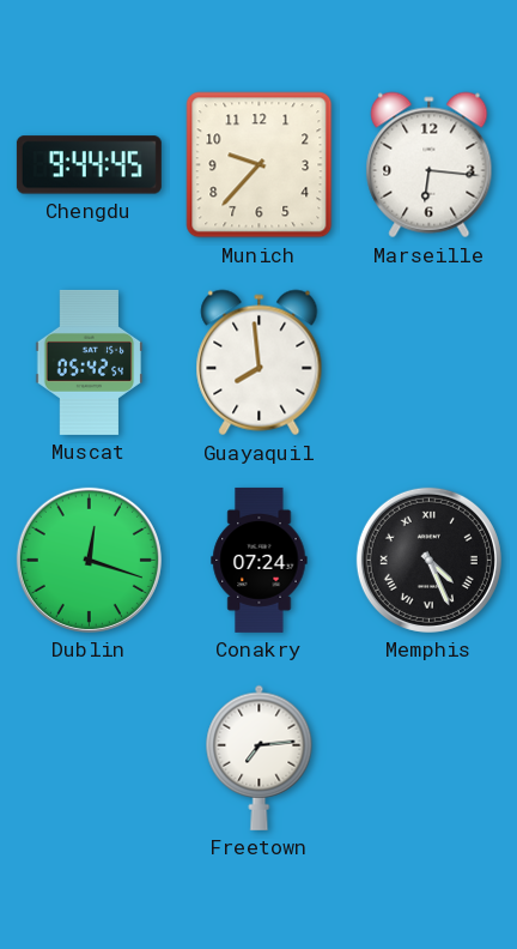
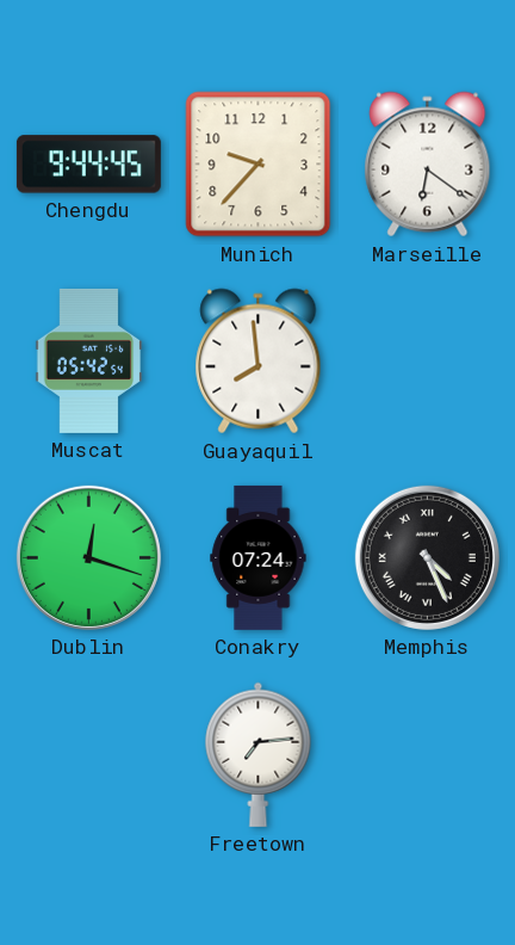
Marseille: 6:16 -> 6:21
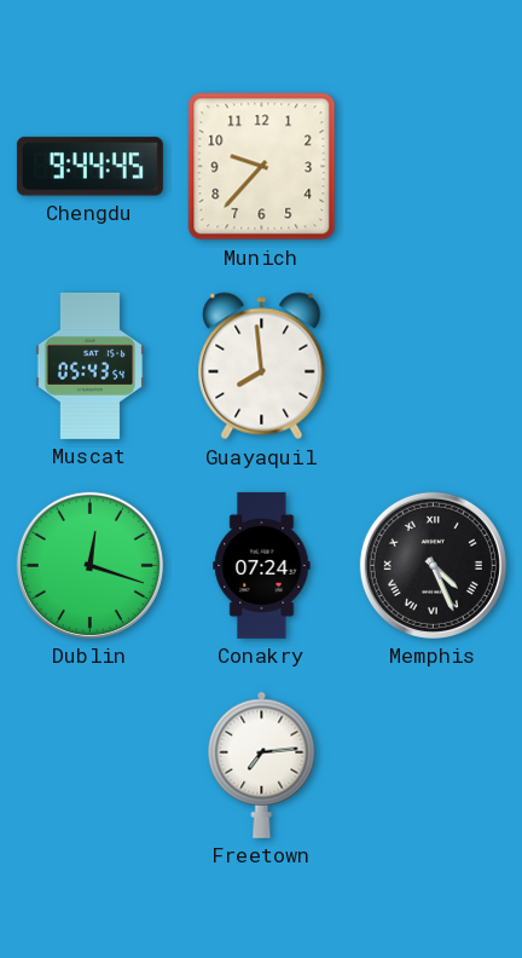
Marseille: 6:21 -> none
Muscat: 05:42 -> 05:43
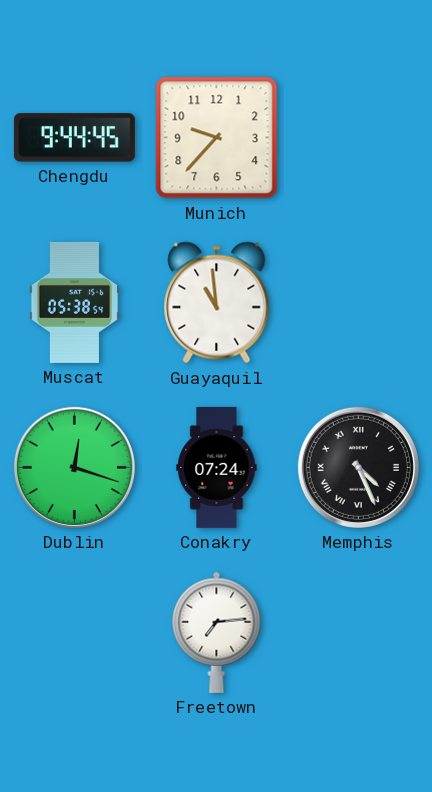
Muscat: 05:43 -> 05:38
Guayaquil: 7:59 -> 10:59
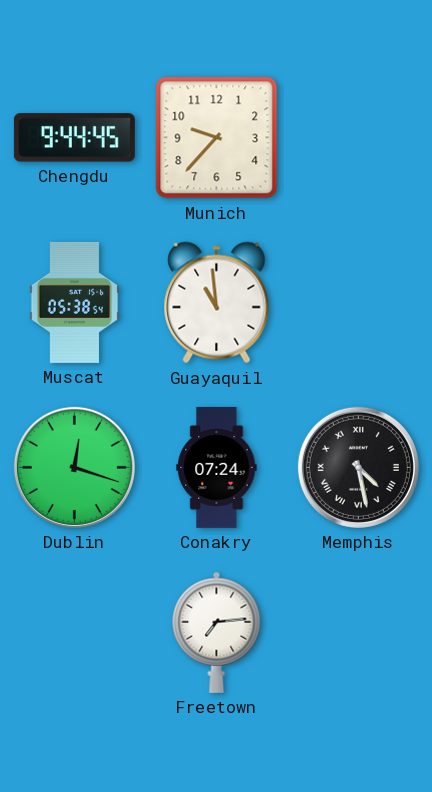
Memphis: 4:26 -> 4:28
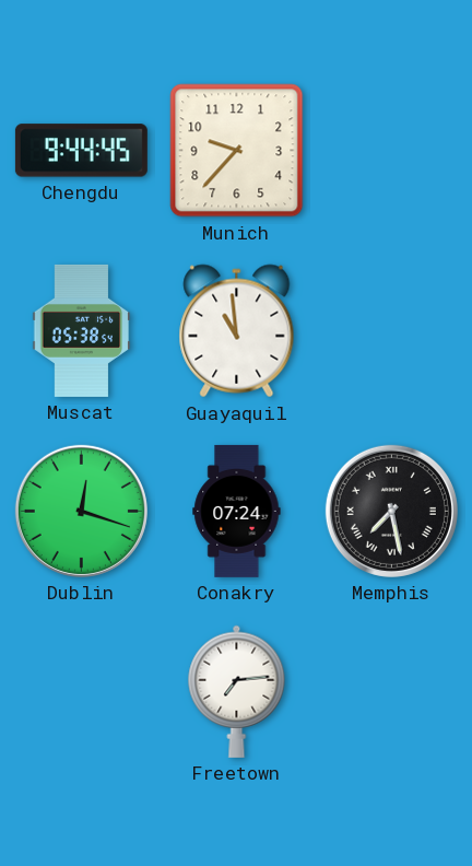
Memphis: 4:28 -> 7:28
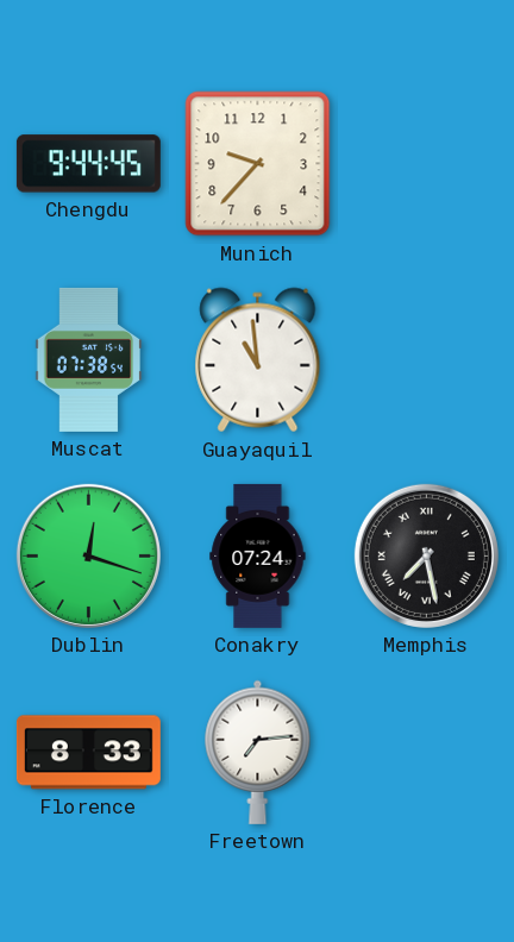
Muscat: 05:38 -> 07:38
Florence: none -> 8:33
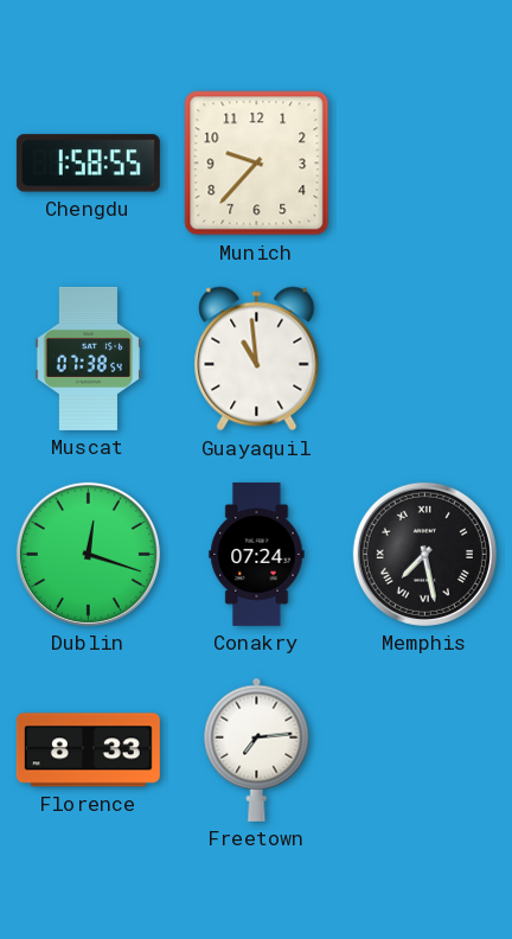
Chengdu: 9:44 -> 1:58
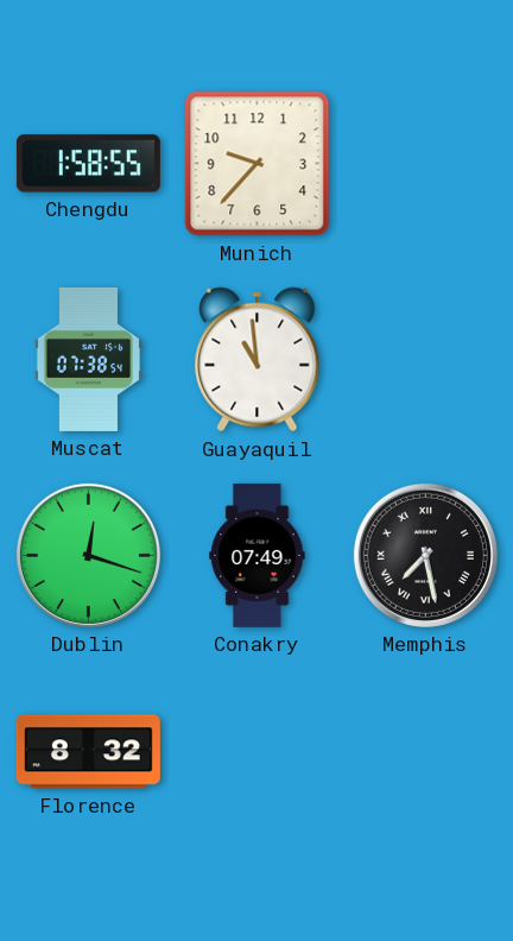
Conakry: 07:24 -> 07:49
Florence: 8:33 -> 8:32
Freetown: 7:14 -> none
